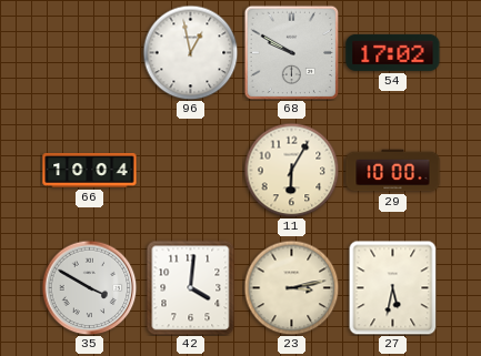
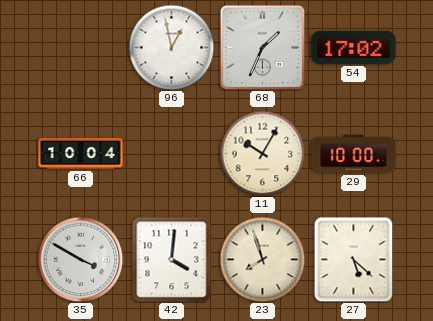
68: 9:50 -> 1:34
11: 6:05 -> 10:05
23: 3:13 -> 7:57
27: 5:32 -> 5:22
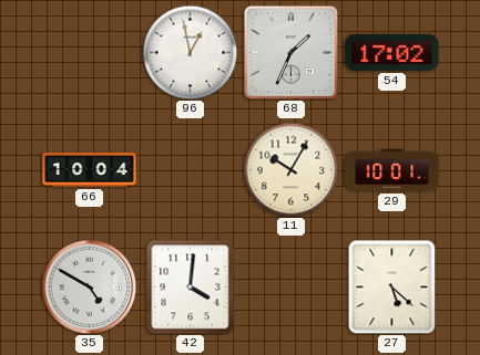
29: 10:00 -> 10:01
35: 3:50 -> 4:50
23: 7:57 -> none
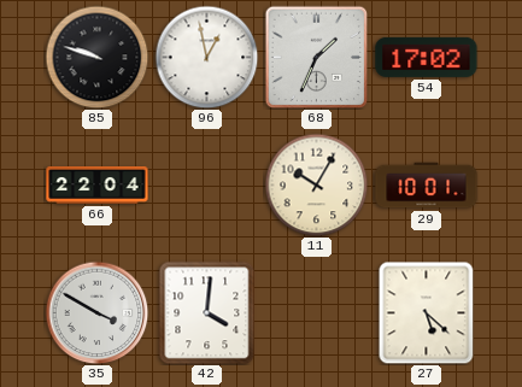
85: none -> 9:48
66: 10:04 -> 22:04
35: 4:50 -> 3:50
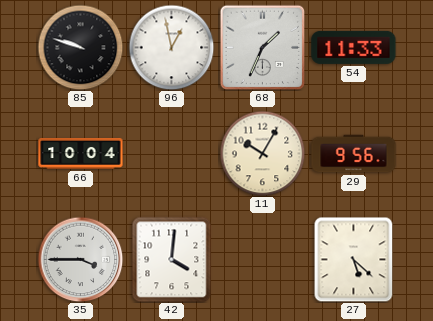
54: 17:02 -> 11:33
66: 22:04 -> 10:04
29: 10:01 -> 9:56
35: 3:50 -> 3:45
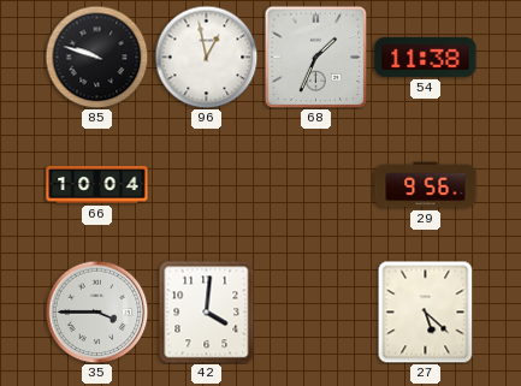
54: 11:33 -> 11:38
11: 10:05 -> none
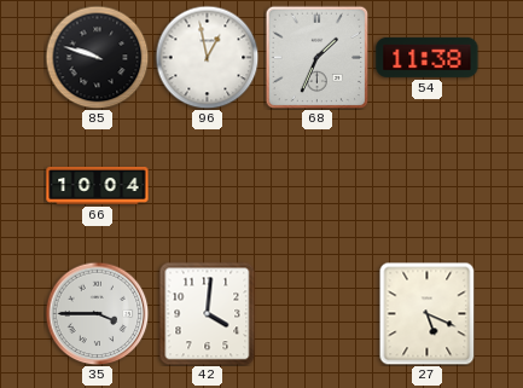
29: 9:56 -> none
27: 5:22 -> 5:19
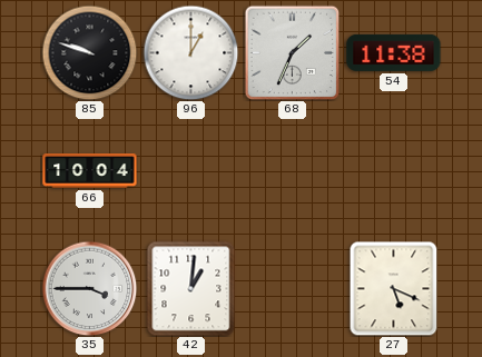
96: 12:58 -> 1:00
42: 4:01 -> 1:01
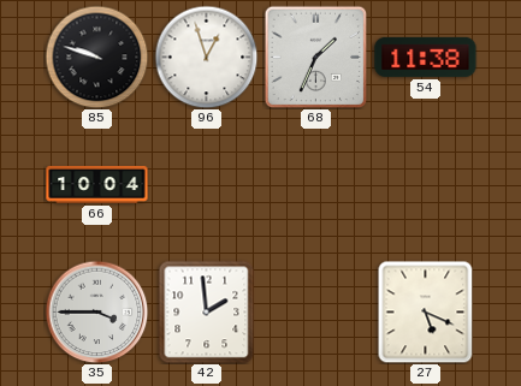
96: 1:00 -> 12:57
42: 1:01 -> 1:59
